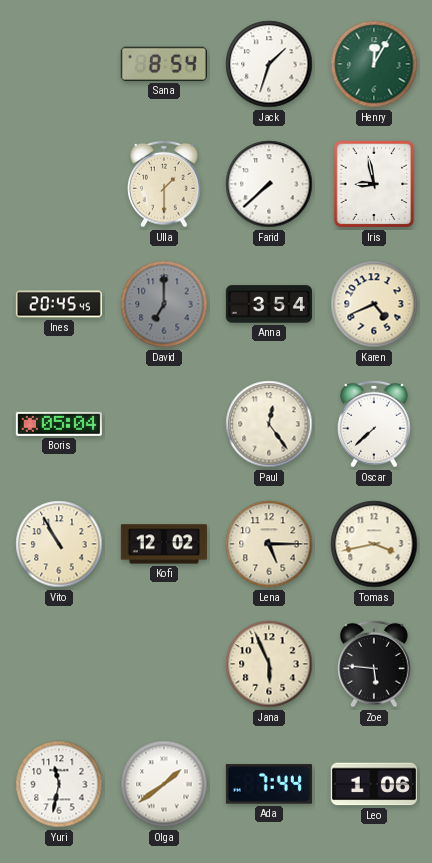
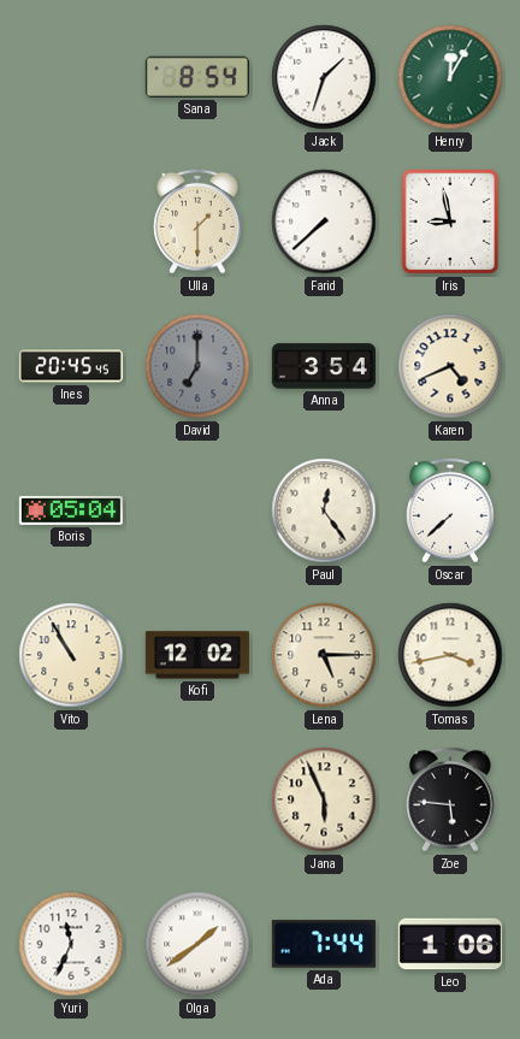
Yuri: 11:32 -> 11:34
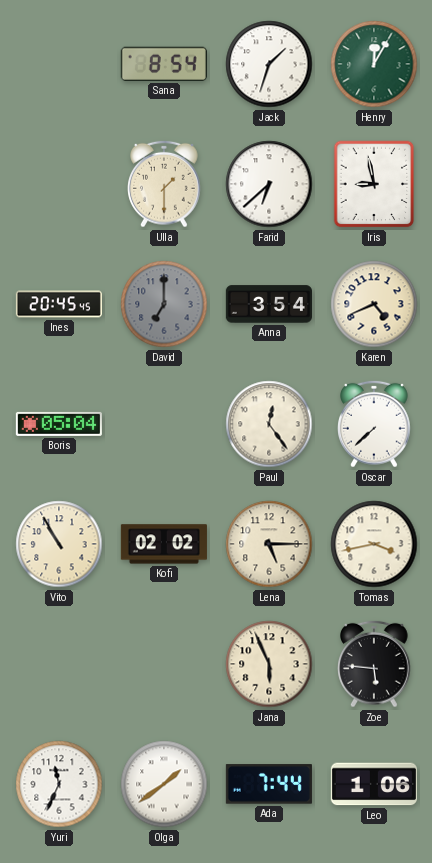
Farid: 7:38 -> 6:38
Kofi: 12:02 -> 02:02
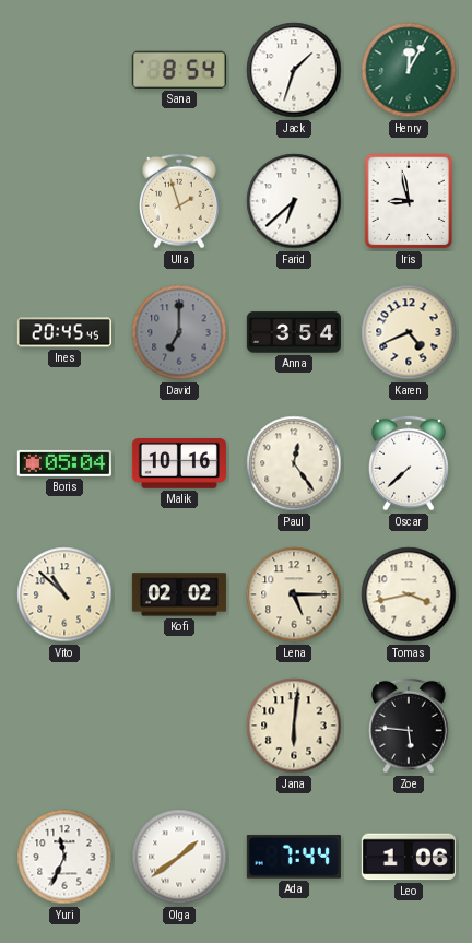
Ulla: 1:30 -> 1:57
Malik: none -> 10:16
Vito: 10:55 -> 10:52
Jana: 5:56 -> 6:01
